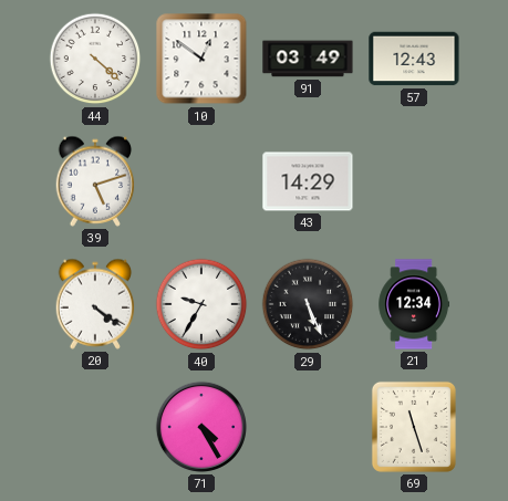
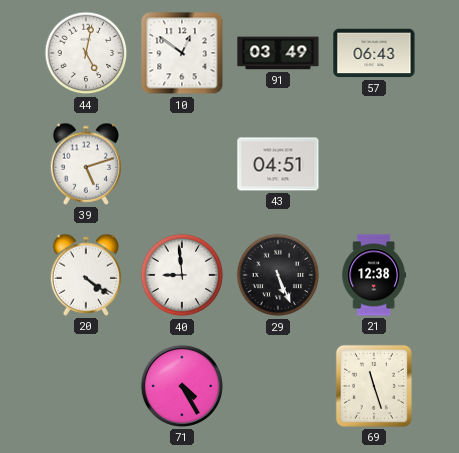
44: 4:22 -> 5:02
57: 12:43 -> 06:43
43: 14:29 -> 04:51
40: 9:35 -> 8:59
21: 12:34 -> 12:38
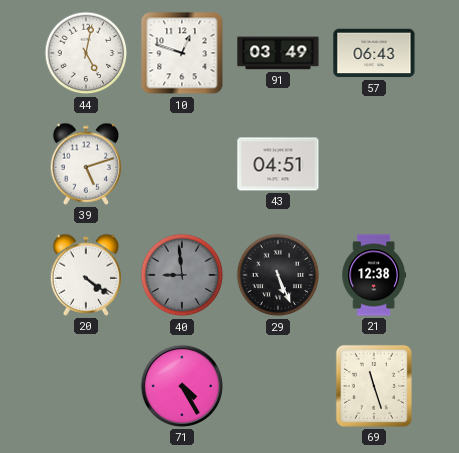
10: 12:51 -> 12:48
40 dial: white -> grey
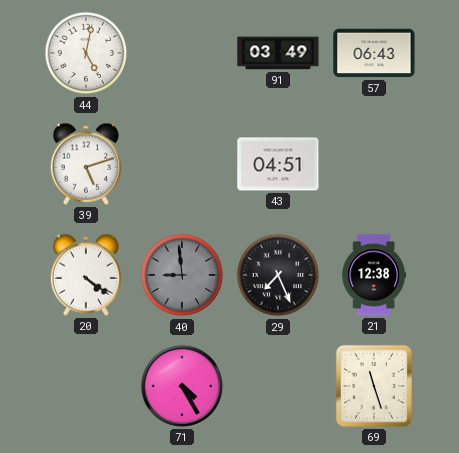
10: 12:48 -> none
29: 5:26 -> 7:26
